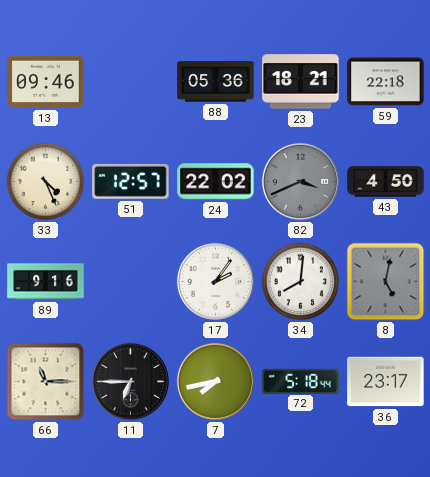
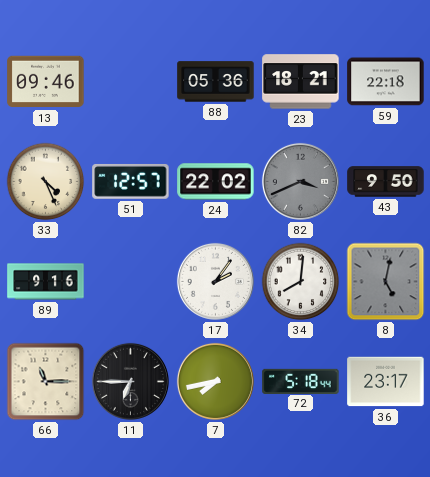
43: 4:50 -> 9:50
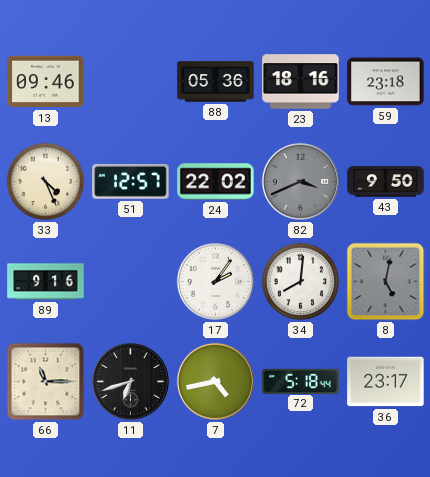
23: 18:21 -> 18:16
59: 22:18 -> 23:18
11: 6:45 -> 6:42
7: 7:43 -> 4:43
